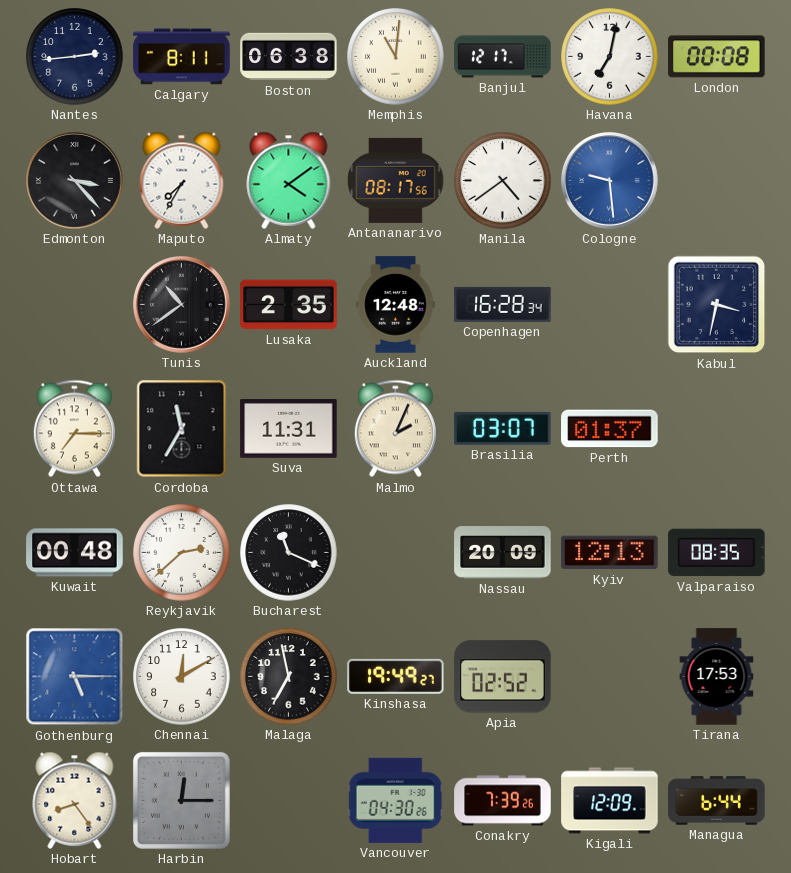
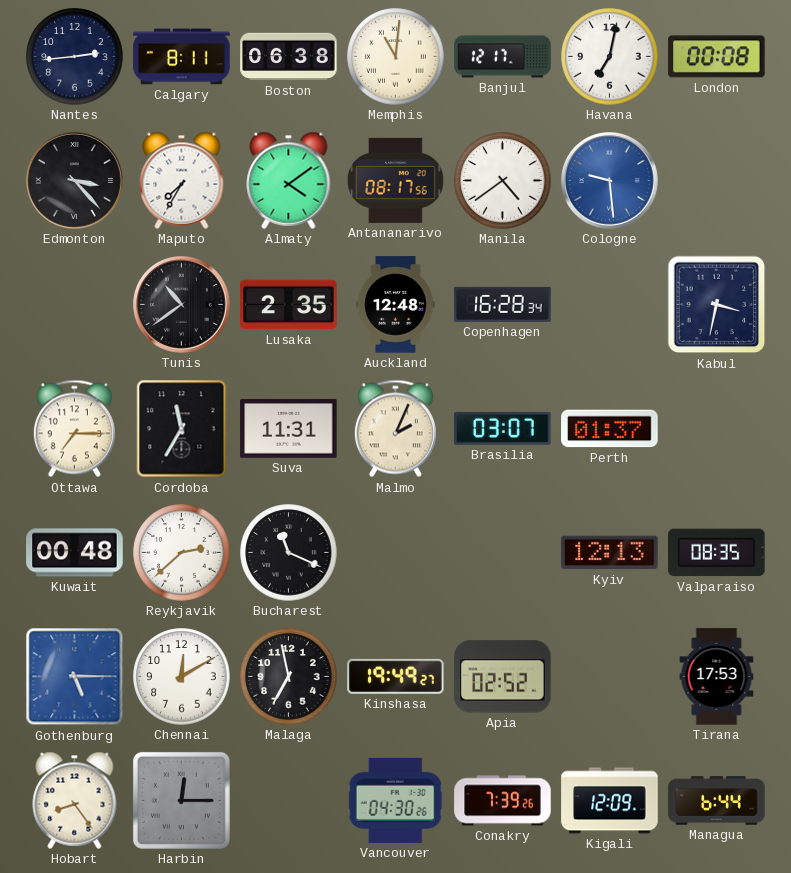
Nassau: 20:09 -> none
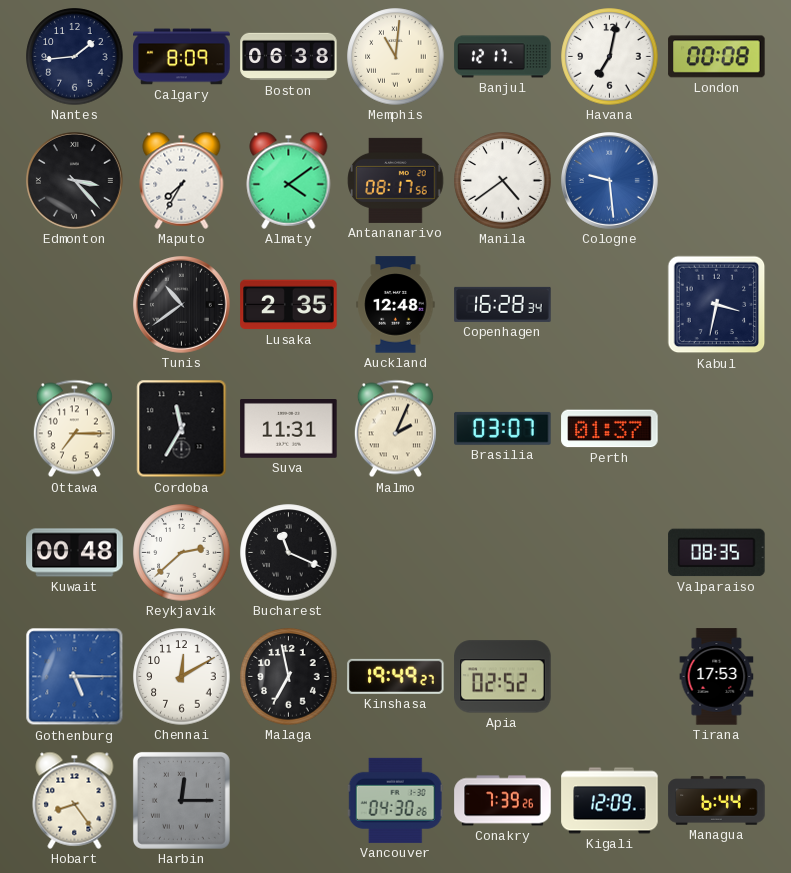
Nantes: 2:44 -> 1:44
Calgary: 8:11 -> 8:09
Kyiv: 12:13 -> none
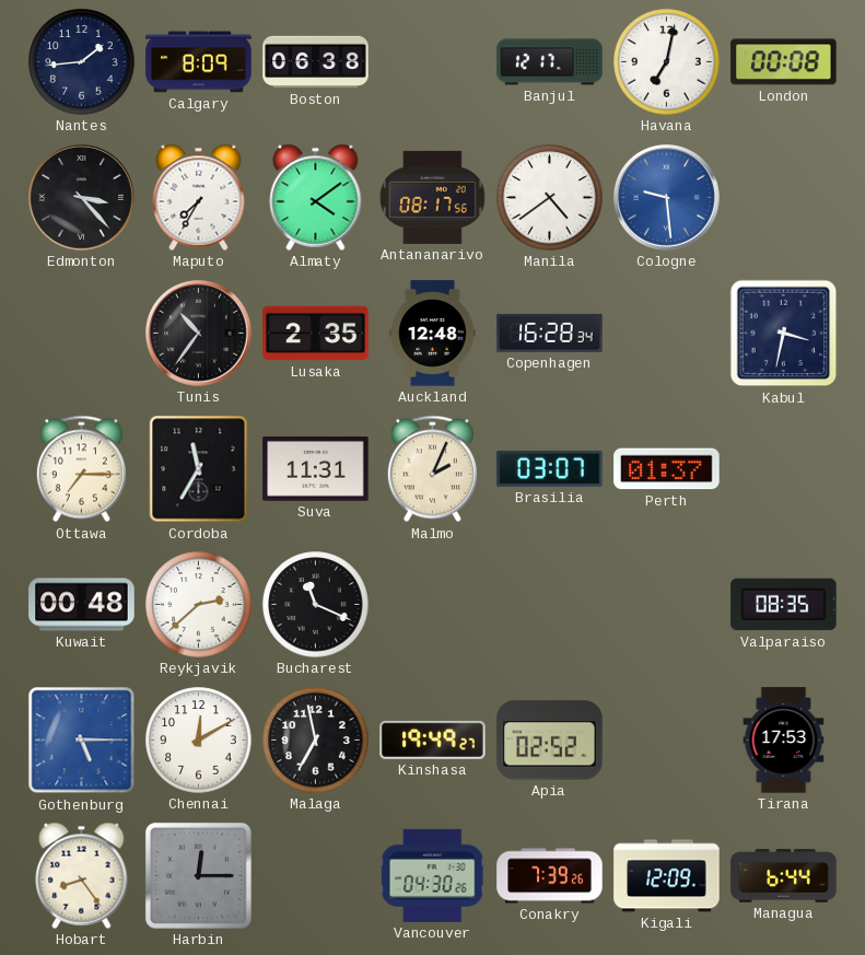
Memphis: 11:01 -> none
Tunis: 10:39 -> 10:36
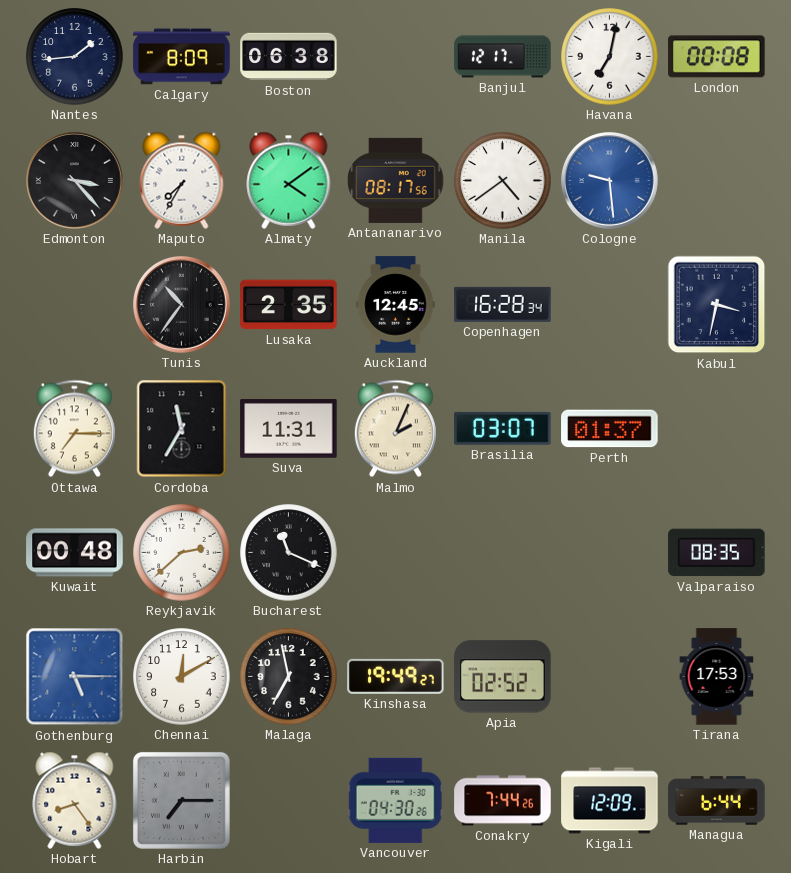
Auckland: 12:48 -> 12:45
Harbin: 12:15 -> 7:15
Conakry: 7:39 -> 7:44
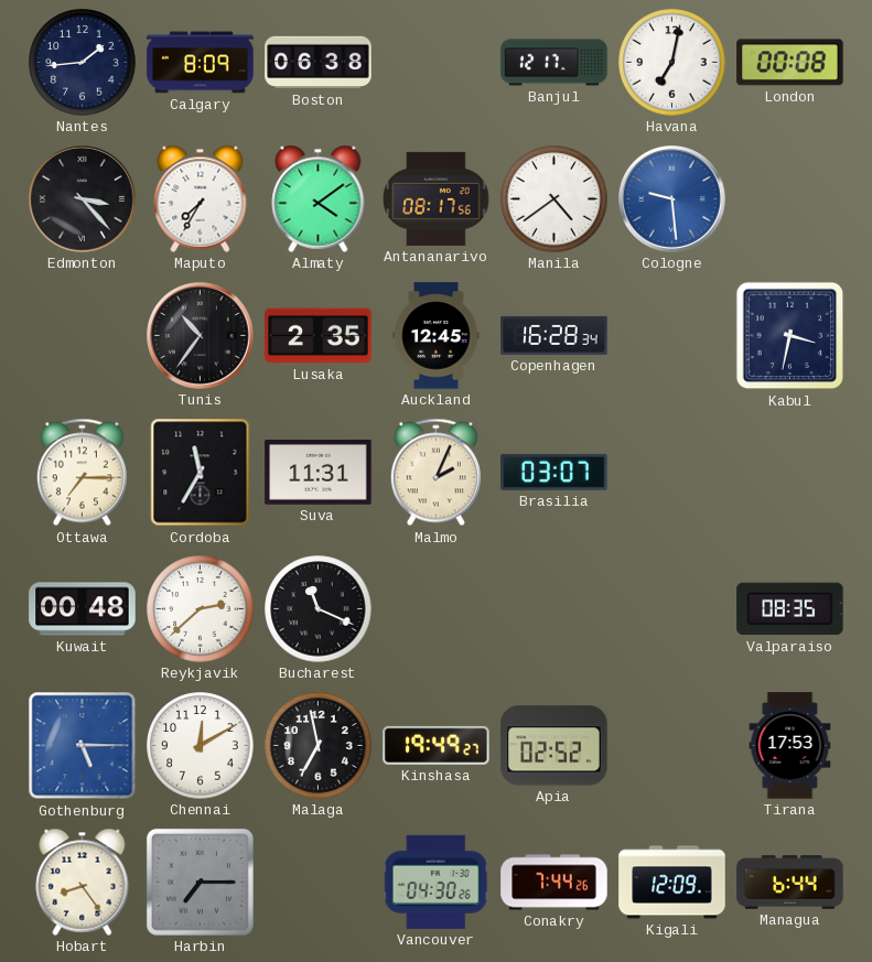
Perth: 01:37 -> none
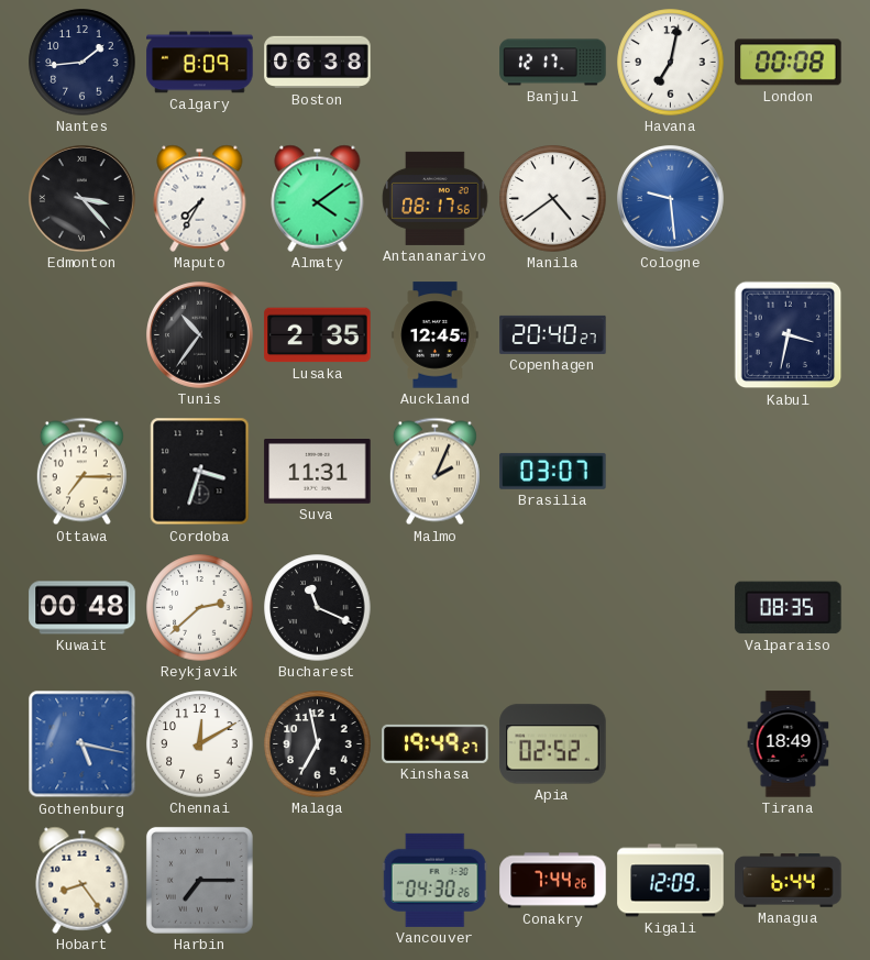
Copenhagen: 16:28 -> 20:40
Cordoba: 11:35 -> 3:33
Gothenburg: 5:15 -> 5:17
Tirana: 17:53 -> 18:49
